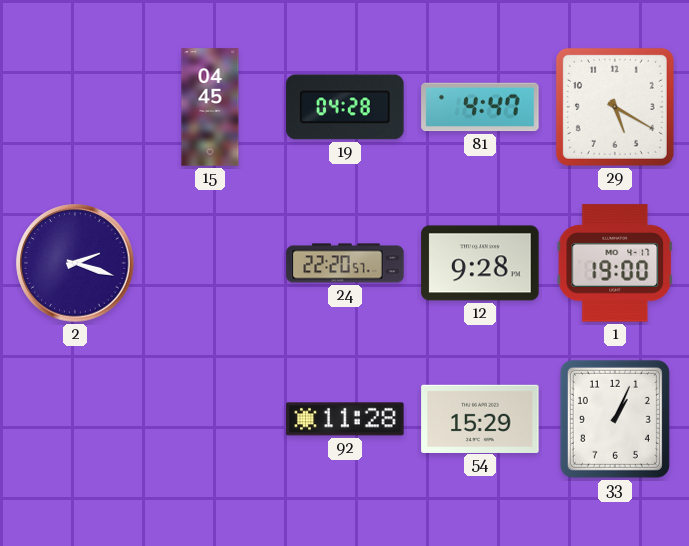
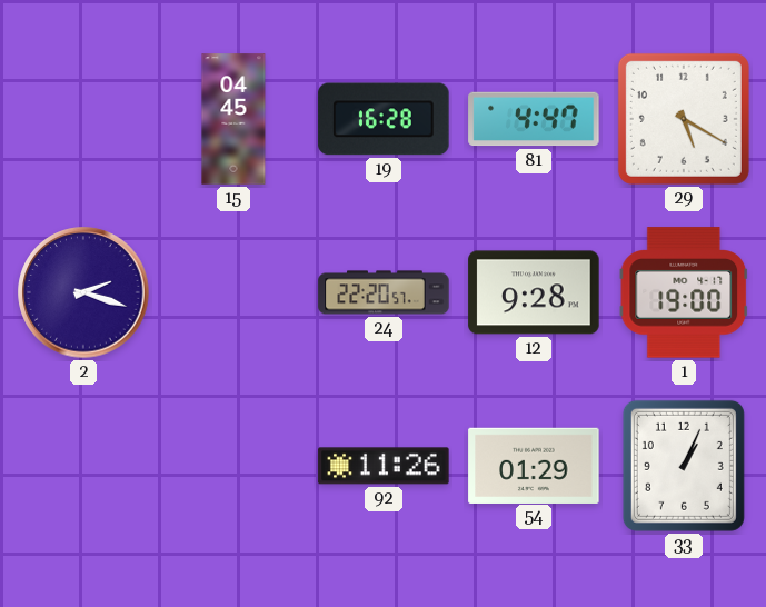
19: 04:28 -> 16:28
92: 11:28 -> 11:26
54: 15:29 -> 01:29
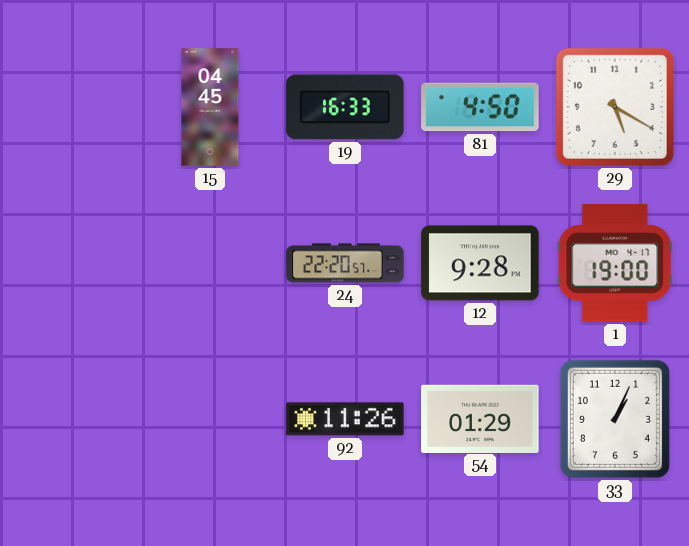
19: 16:28 -> 16:33
81: 4:47 -> 4:50
2: 2:18 -> none
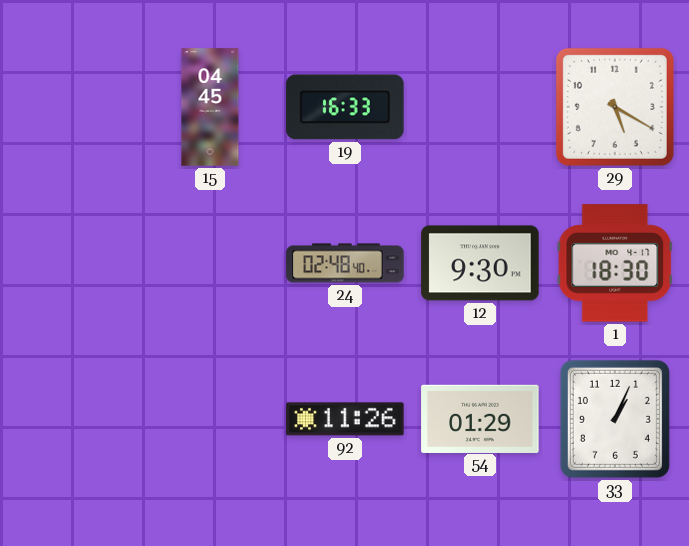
81: 4:50 -> none
24: 22:20 -> 02:48
12: 9:28 -> 9:30
1: 19:00 -> 18:30
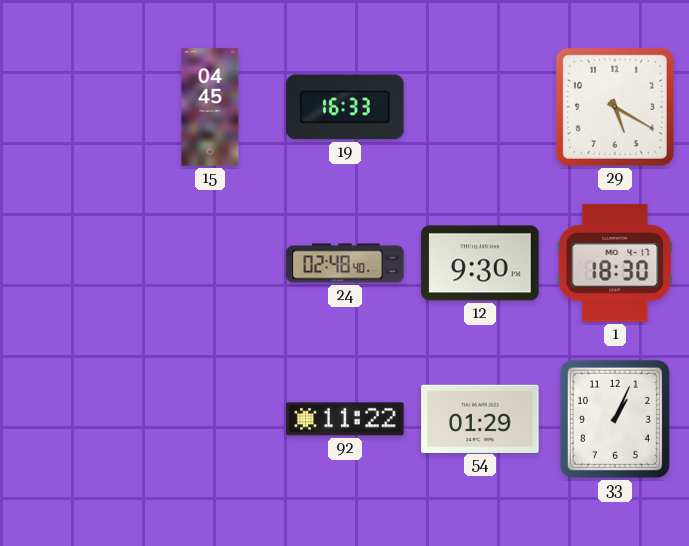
92: 11:26 -> 11:22
